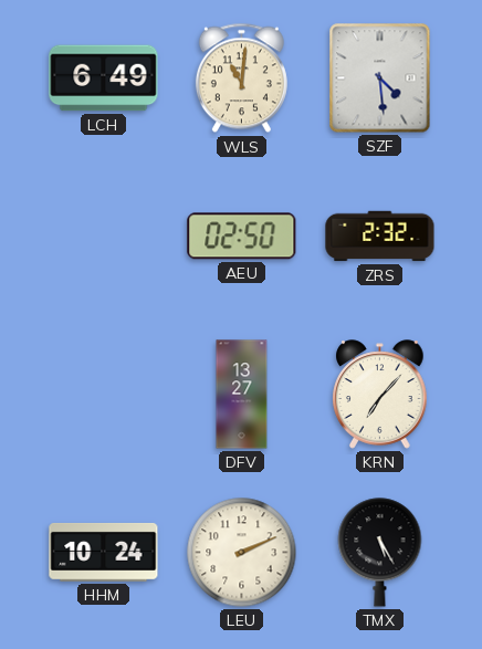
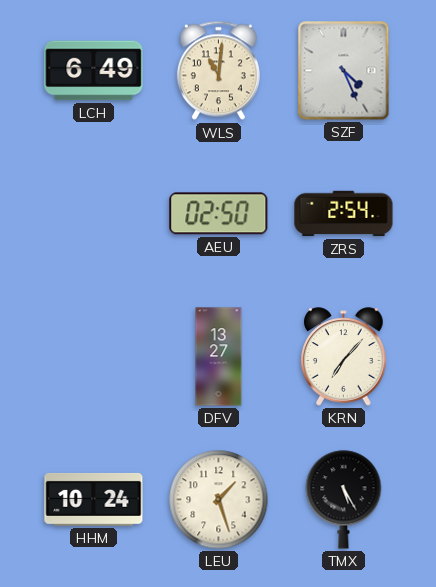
SZF: 4:29 -> 4:26
ZRS: 2:32 -> 2:54
LEU: 2:11 -> 1:27
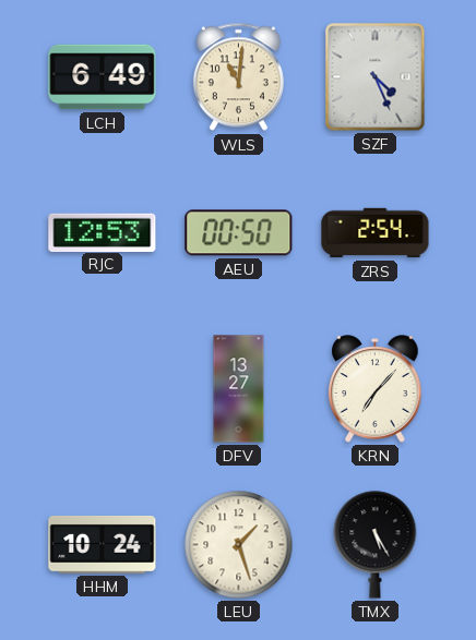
RJC: none -> 12:53
AEU: 02:50 -> 00:50
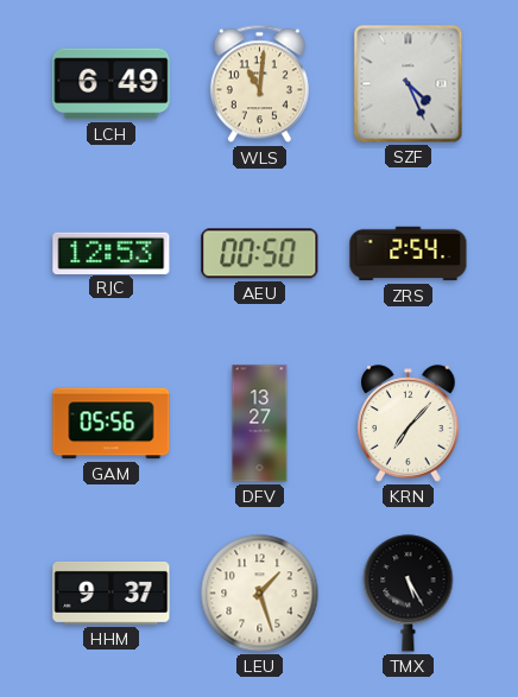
GAM: none -> 05:56
HHM: 10:24 -> 9:37
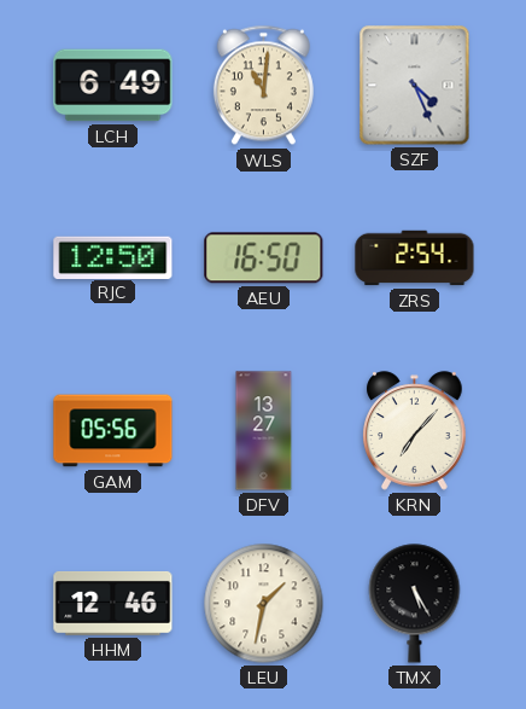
RJC: 12:53 -> 12:50
AEU: 00:50 -> 16:50
HHM: 9:37 -> 12:46
LEU: 1:27 -> 1:32
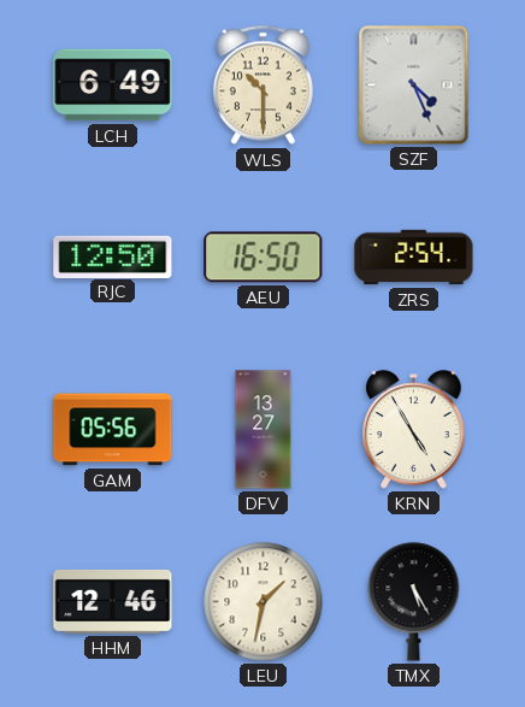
WLS: 11:01 -> 10:30
KRN: 7:07 -> 4:55
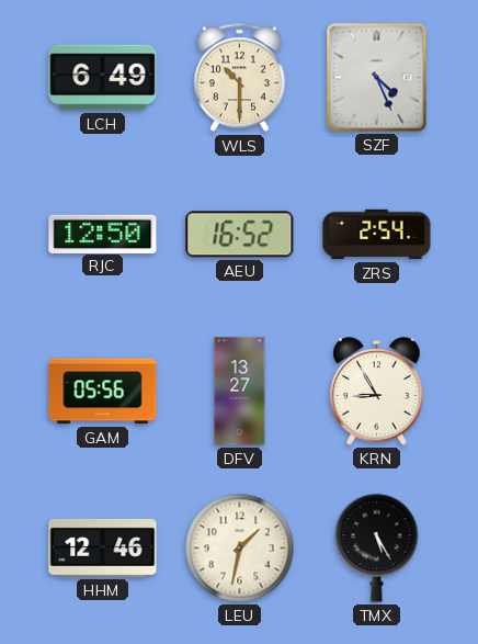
AEU: 16:50 -> 16:52
KRN: 4:55 -> 8:55
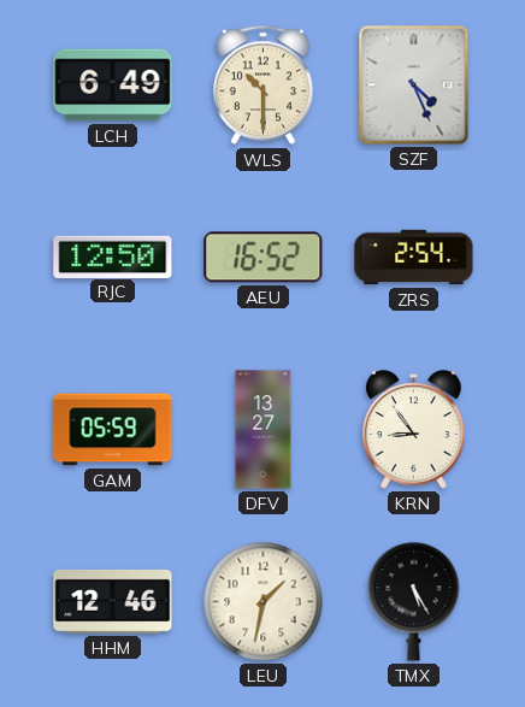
GAM: 05:56 -> 05:59
KRN: 8:55 -> 8:54
